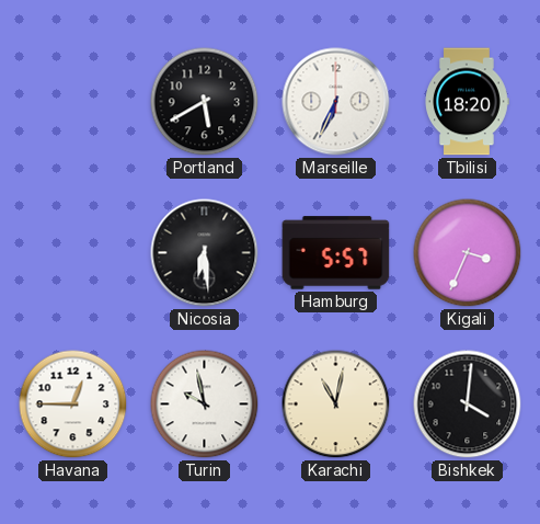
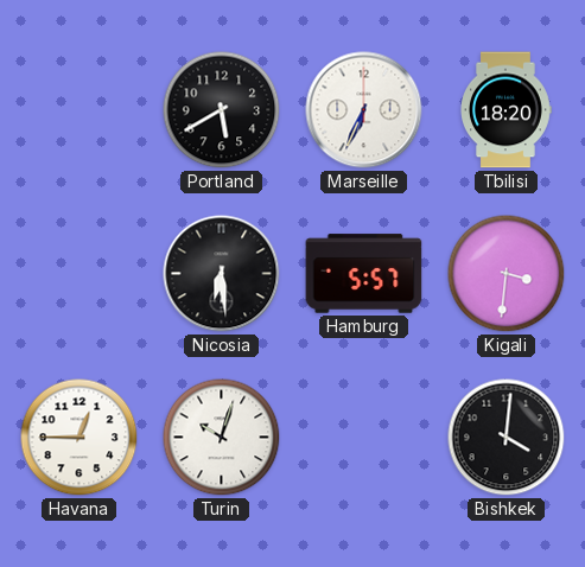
Kigali: 3:34 -> 3:31
Turin: 9:58 -> 10:03
Karachi: 11:02 -> none
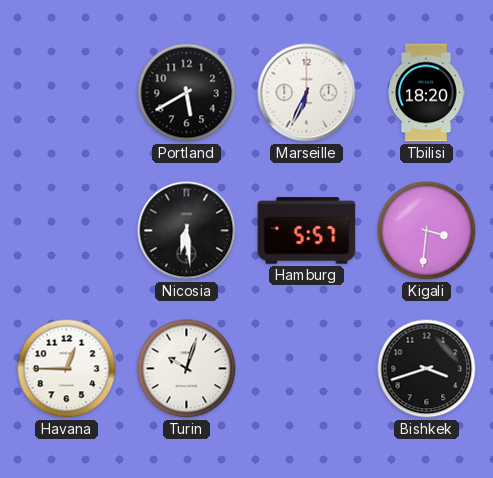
Bishkek: 4:01 -> 3:42
